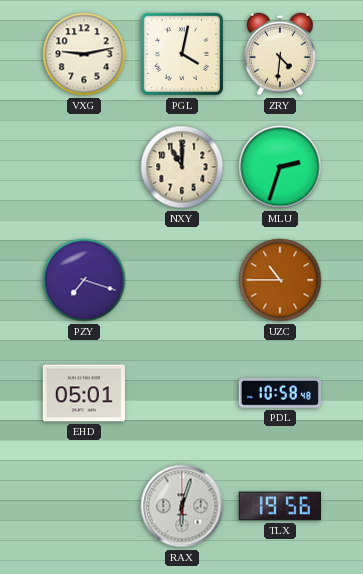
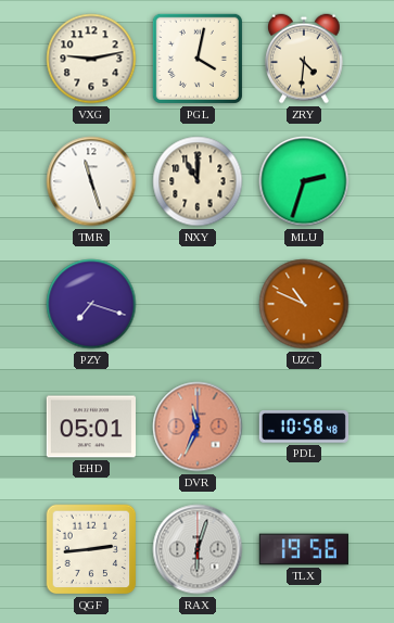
TMR: none -> 11:27
UZC: 10:45 -> 10:49
DVR: none -> 11:34
QGF: none -> 2:44
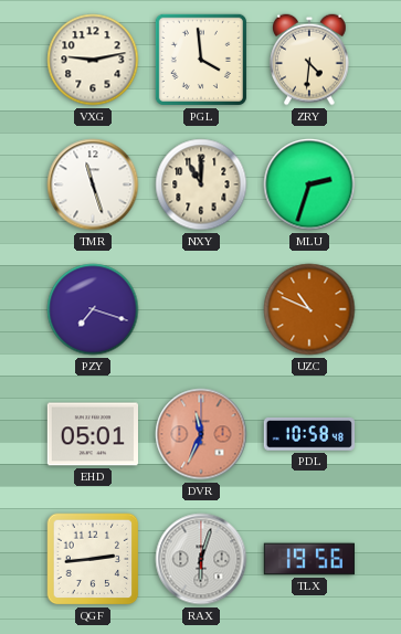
PGL: 4:02 -> 3:59
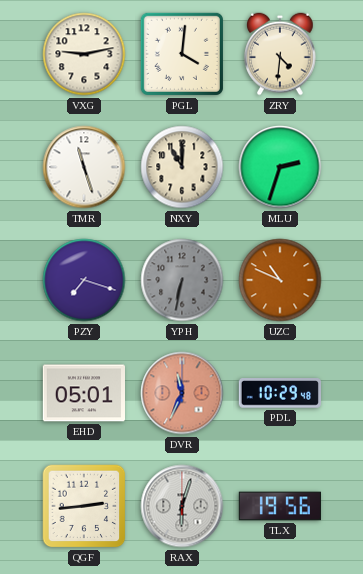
PGL: 3:59 -> 4:01
YPH: none -> 6:32
PDL: 10:58 -> 10:29
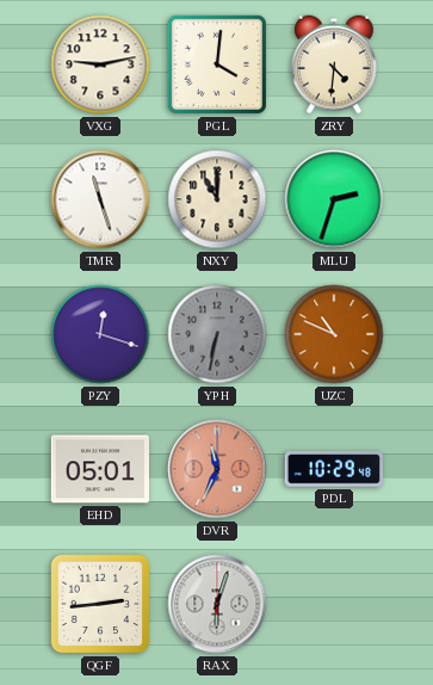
PZY: 7:18 -> 12:18
TLX: 19:56 -> none
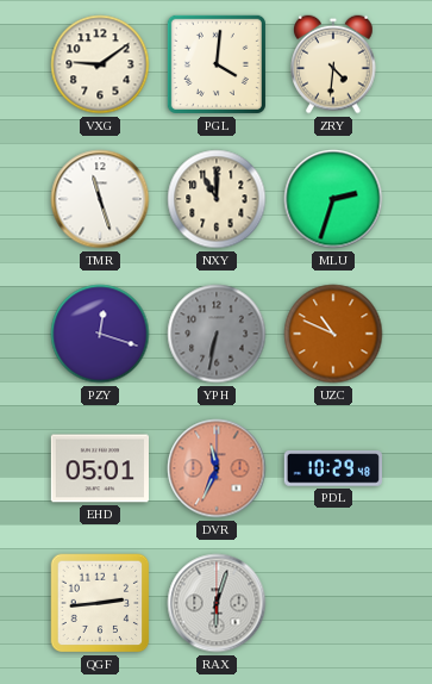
VXG: 9:13 -> 9:09
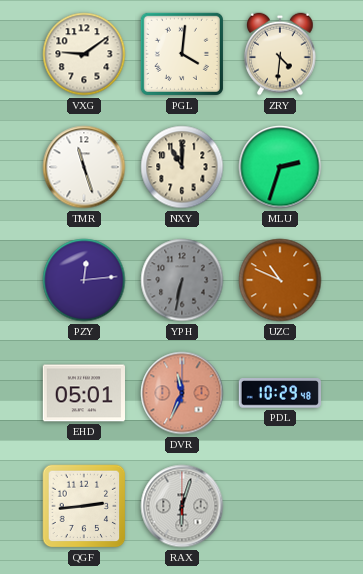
PZY: 12:18 -> 12:14
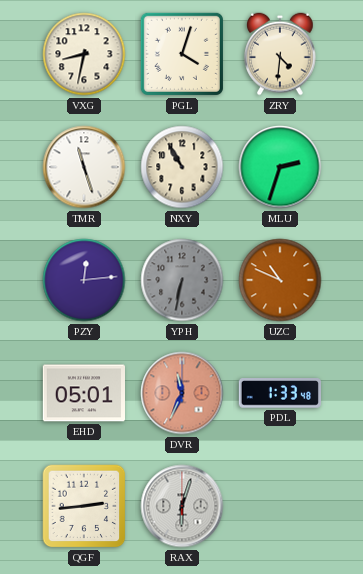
VXG: 9:09 -> 8:32
PGL: 4:01 -> 4:03
NXY: 11:00 -> 10:55
PDL: 10:29 -> 1:33
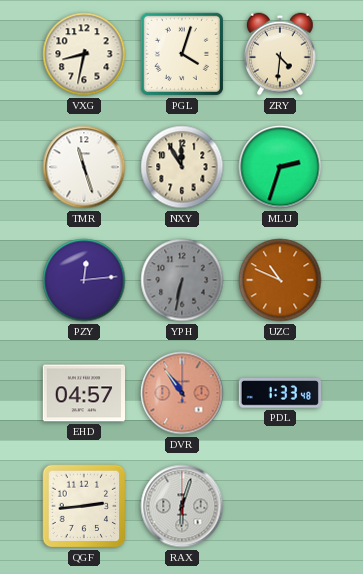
NXY: 10:55 -> 11:55
EHD: 05:01 -> 04:57
DVR: 11:34 -> 10:54
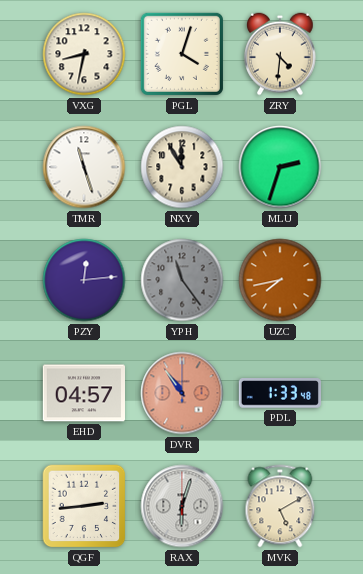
YPH: 6:32 -> 11:24
UZC: 10:49 -> 7:43
MVK: none -> 5:10
